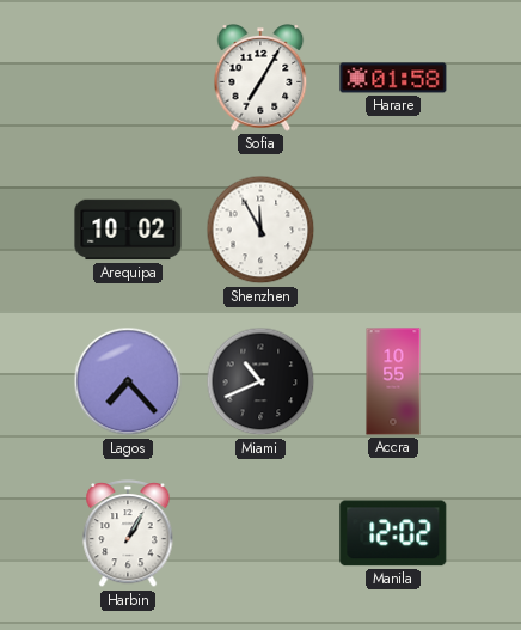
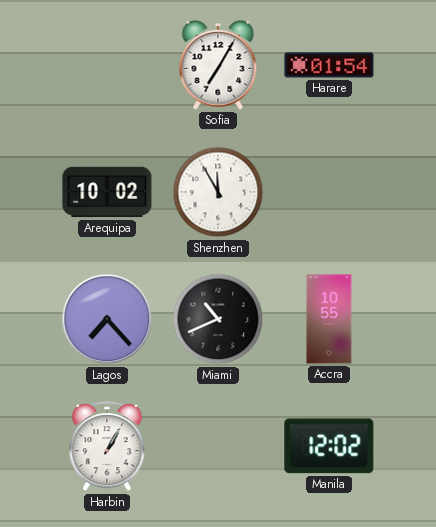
Harare: 01:58 -> 01:54
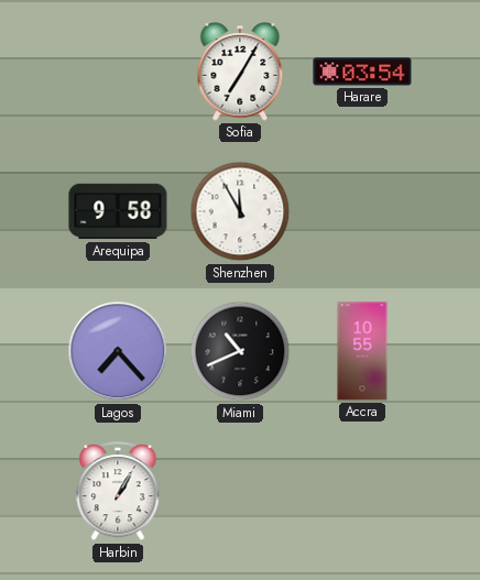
Harare: 01:54 -> 03:54
Arequipa: 10:02 -> 9:58
Manila: 12:02 -> none
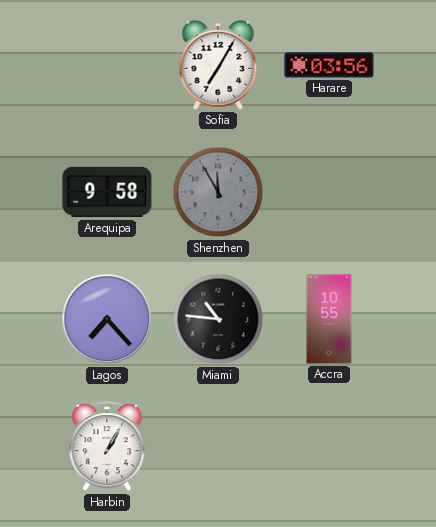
Harare: 03:54 -> 03:56
Shenzhen dial: white -> grey
Miami: 10:41 -> 10:46
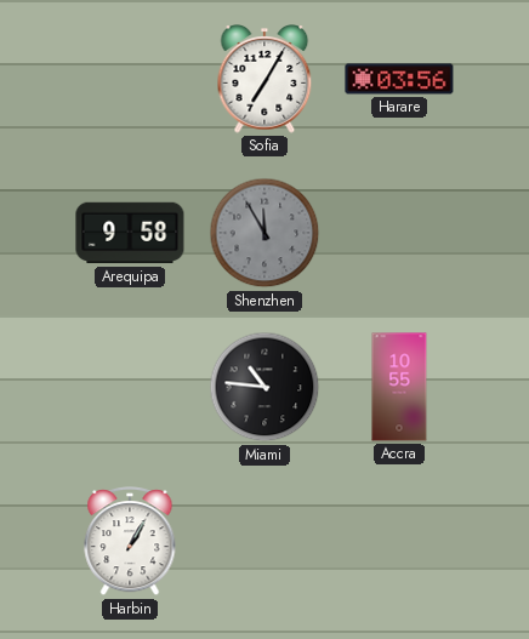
Lagos: 7:23 -> none
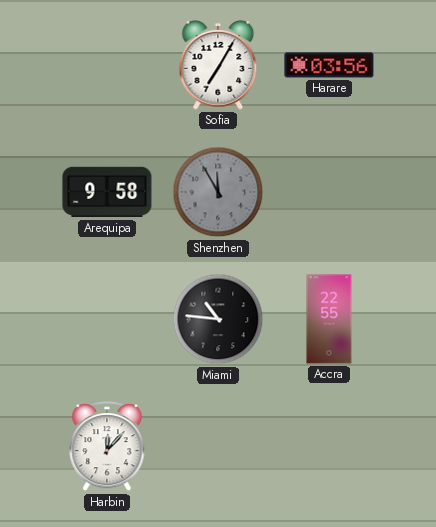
Accra: 10:55 -> 22:55
Harbin: 1:05 -> 12:07
